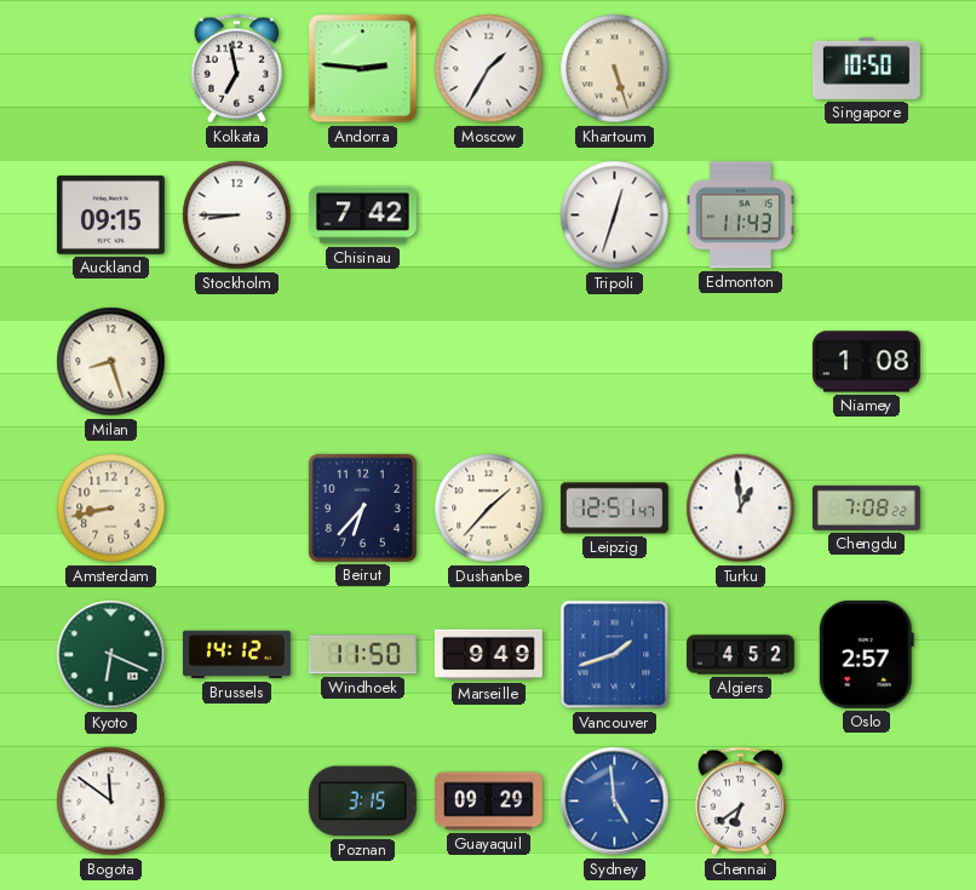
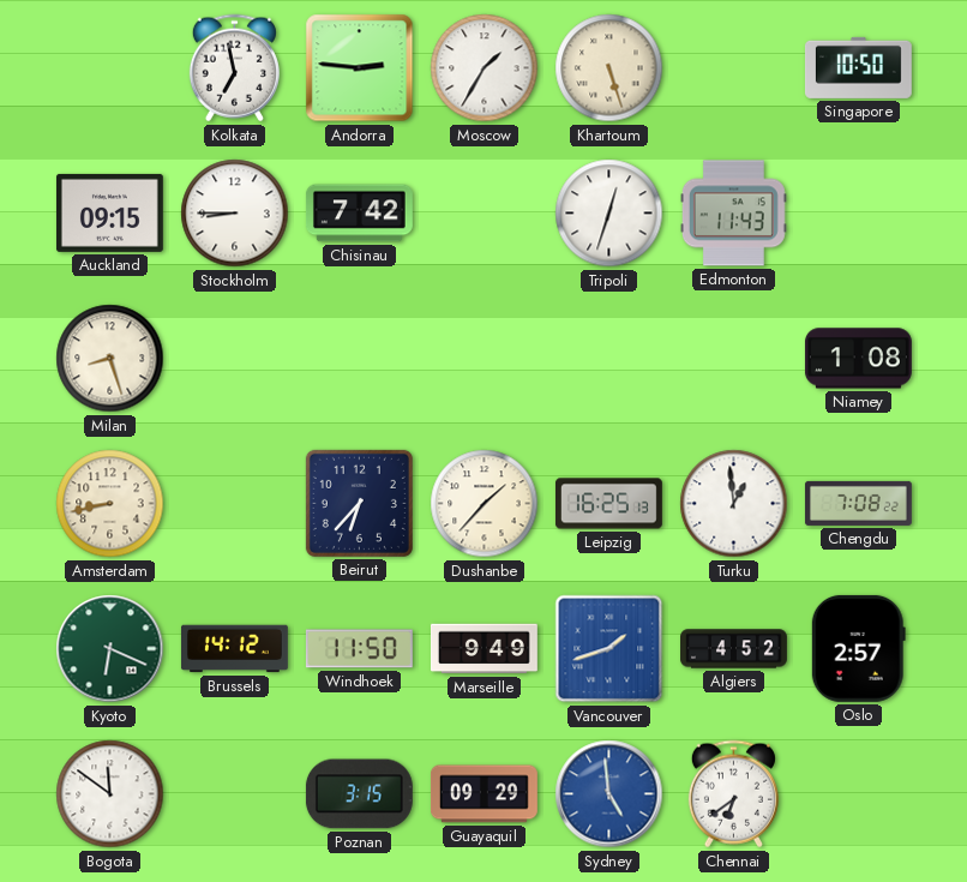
Leipzig: 12:51 -> 16:25
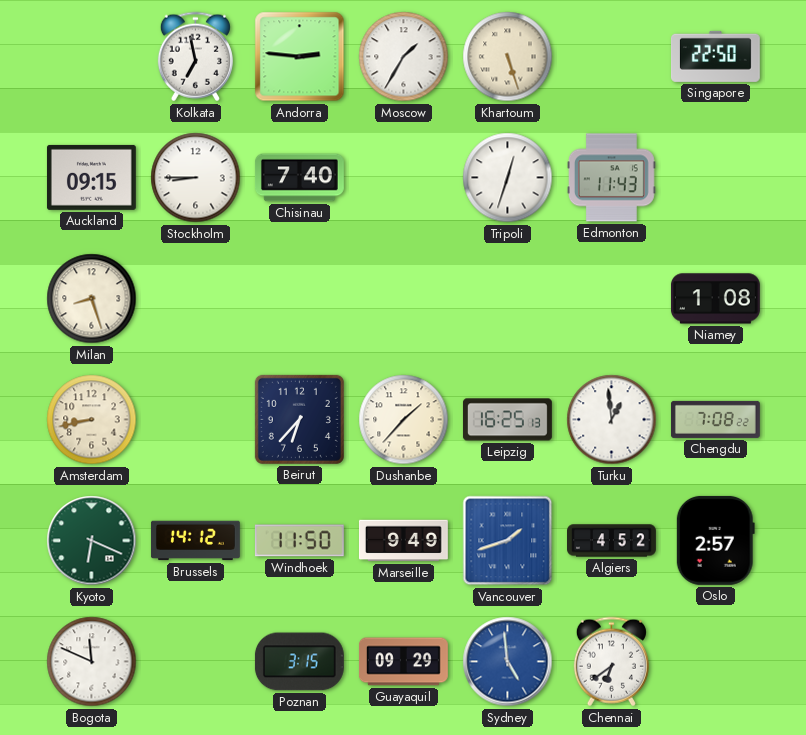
Singapore: 10:50 -> 22:50
Chisinau: 7:42 -> 7:40
Bogota: 11:51 -> 11:49
